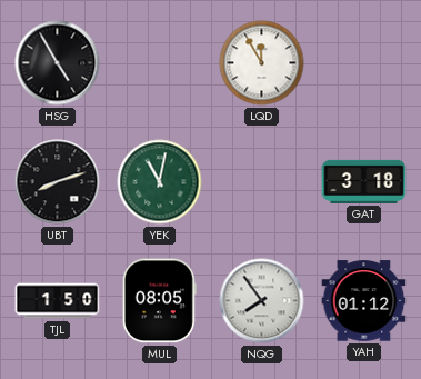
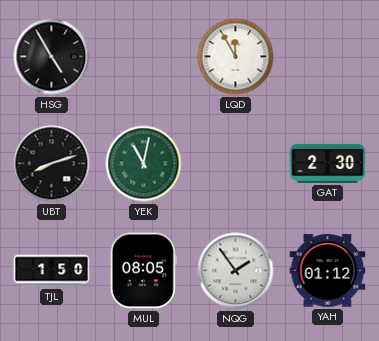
GAT: 3:18 -> 2:30
NQG: 7:54 -> 1:54
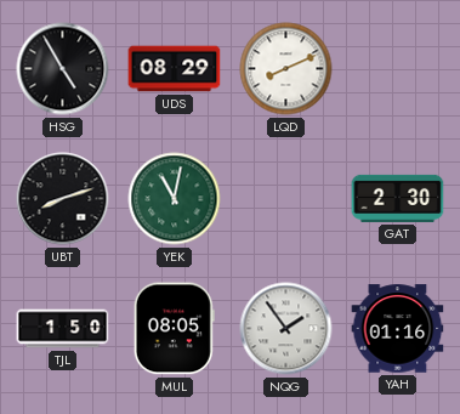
UDS: none -> 08:29
LQD: 11:55 -> 8:11
YAH: 01:12 -> 01:16
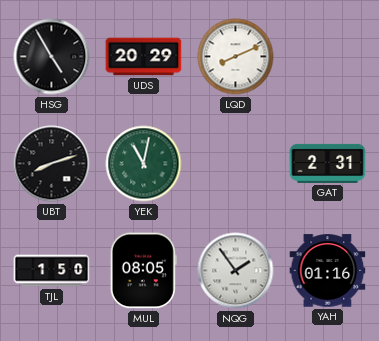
UDS: 08:29 -> 20:29
GAT: 2:30 -> 2:31
